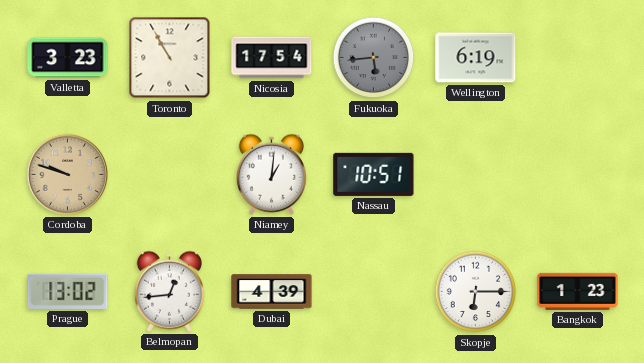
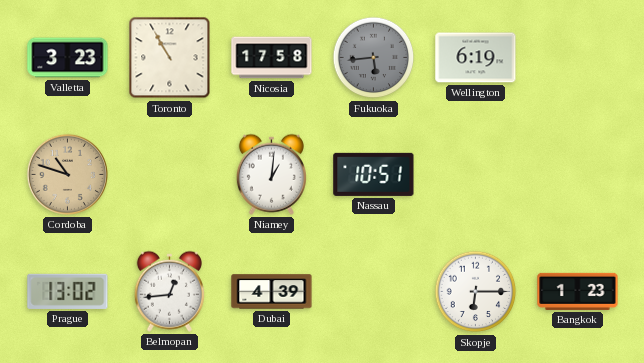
Nicosia: 17:54 -> 17:58
Cordoba: 9:48 -> 10:48
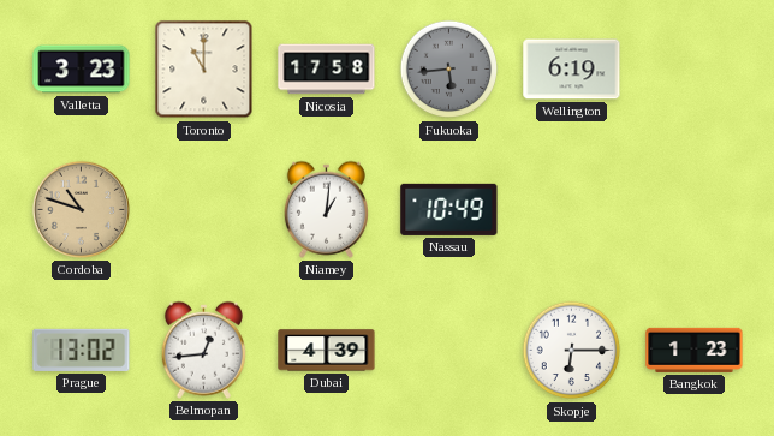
Toronto: 10:55 -> 11:00
Nassau: 10:51 -> 10:49
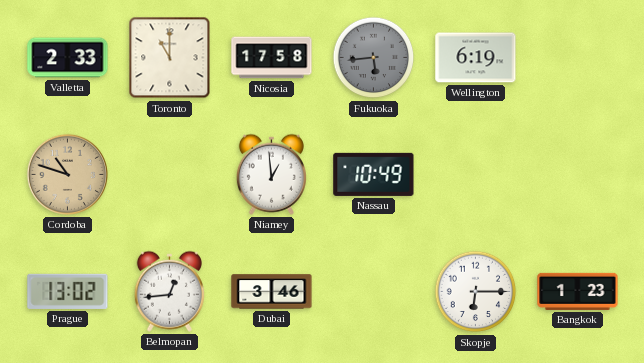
Valletta: 3:23 -> 2:33
Niamey: 1:01 -> 12:59
Dubai: 4:39 -> 3:46
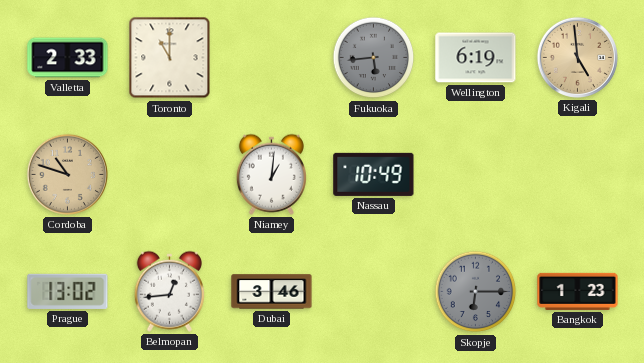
Nicosia: 17:58 -> none
Kigali: none -> 4:59
Niamey: 12:59 -> 1:01
Skopje dial: white -> grey
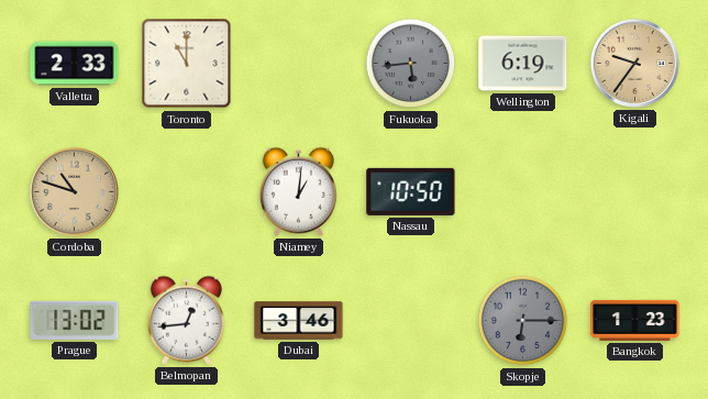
Kigali: 4:59 -> 9:36
Nassau: 10:49 -> 10:50
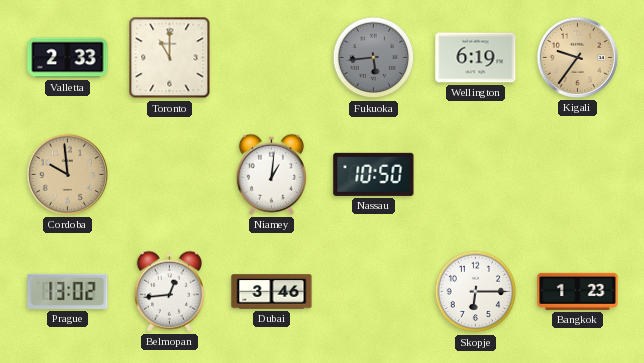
Cordoba: 10:48 -> 9:59
Skopje dial: grey -> white
